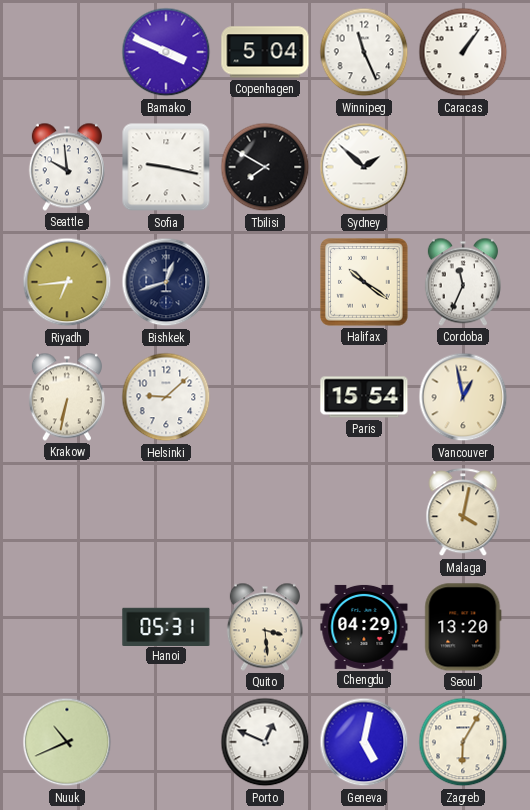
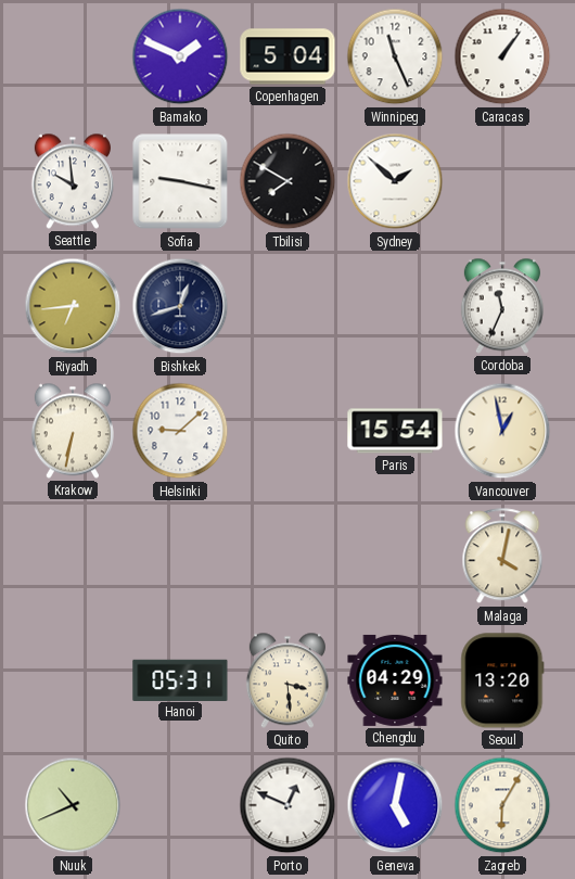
Bamako: 3:49 -> 1:49
Halifax: 10:21 -> none
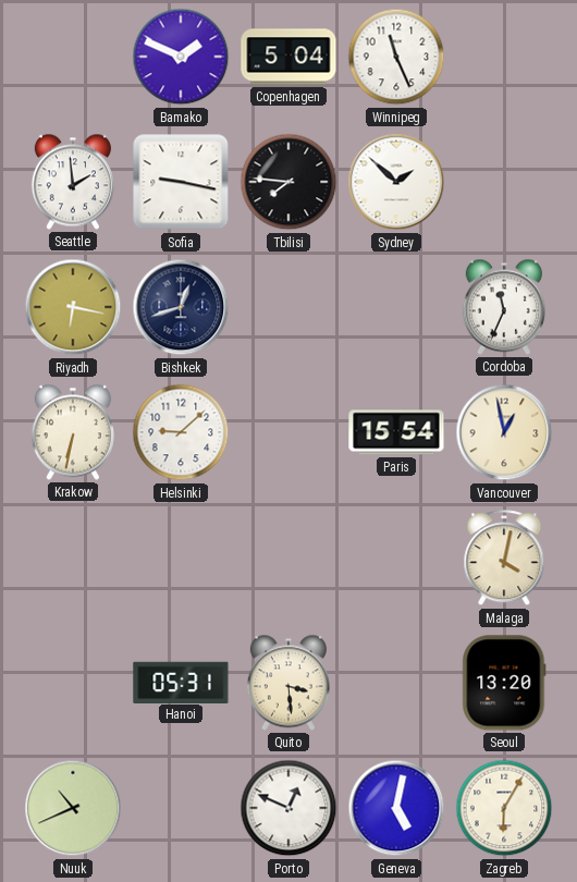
Caracas: 1:06 -> none
Seattle: 9:59 -> 1:59
Tbilisi: 7:50 -> 7:46
Riyadh: 6:44 -> 6:17
Chengdu: 04:29 -> none
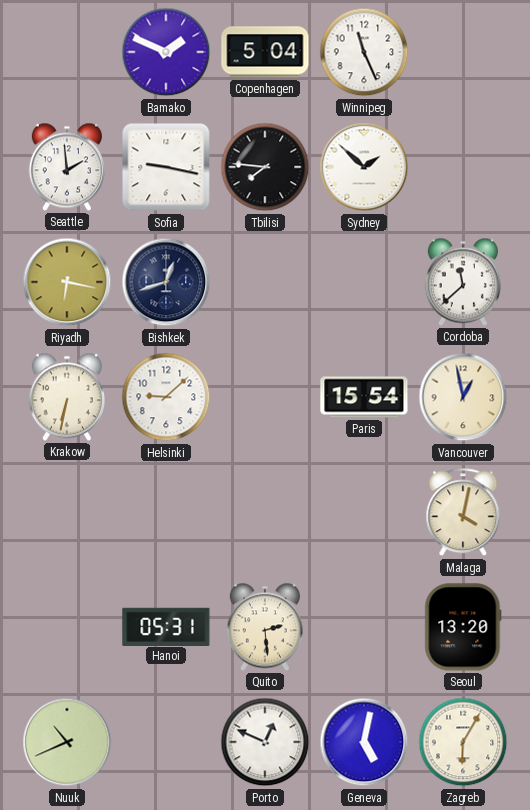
Cordoba: 11:34 -> 11:38
Quito: 3:29 -> 2:29
